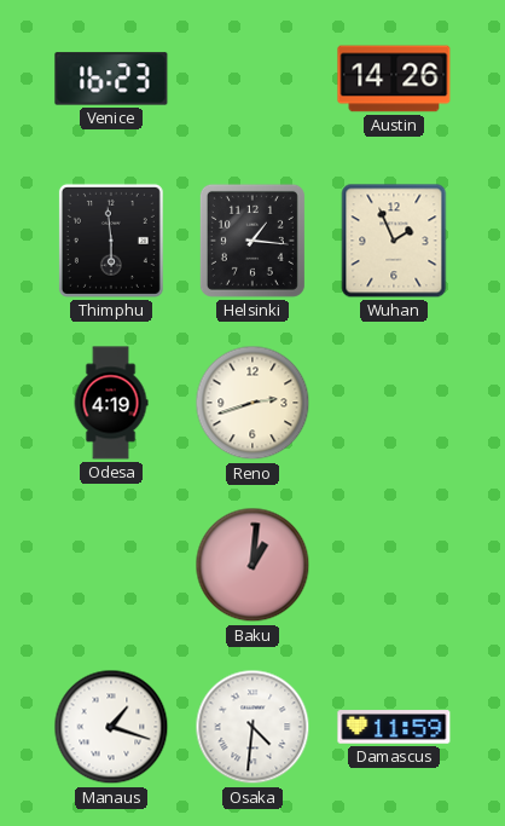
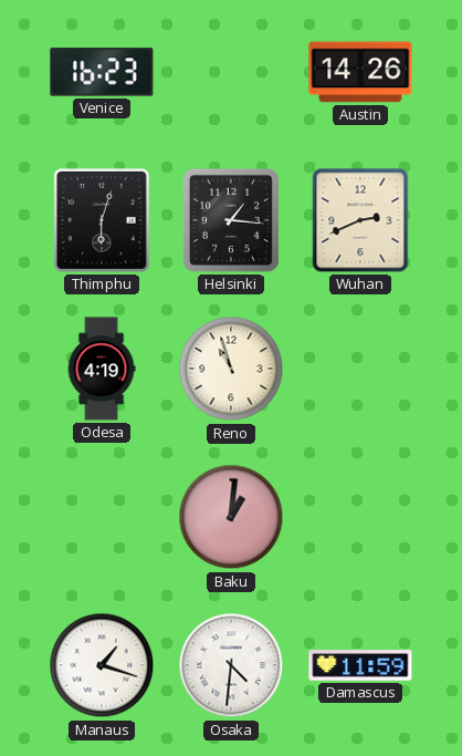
Thimphu: 5:59 -> 6:03
Wuhan: 1:56 -> 2:41
Reno: 2:42 -> 10:57
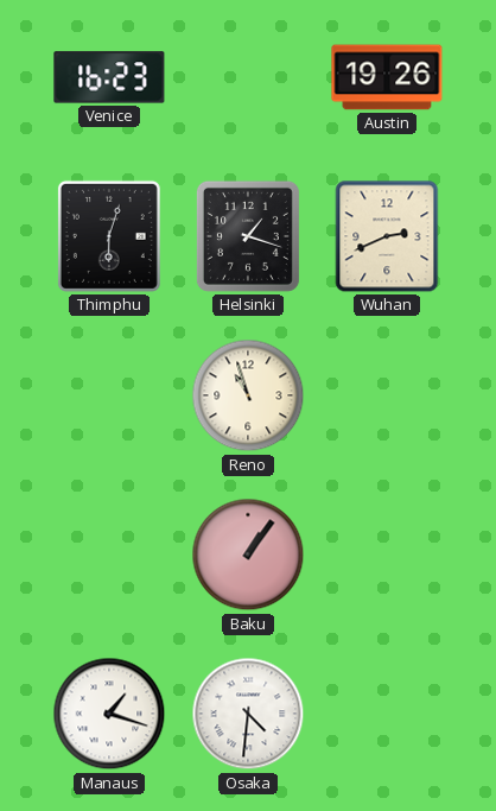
Austin: 14:26 -> 19:26
Helsinki: 1:16 -> 1:18
Odesa: 4:19 -> none
Baku: 1:01 -> 1:06
Damascus: 11:59 -> none
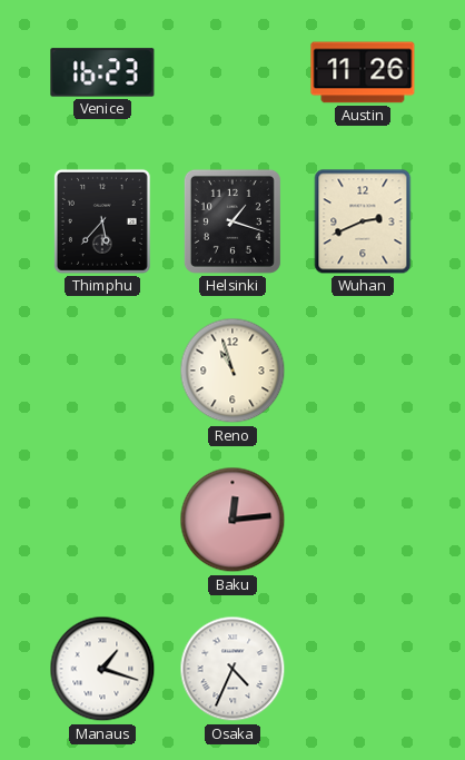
Austin: 19:26 -> 11:26
Thimphu: 6:03 -> 5:37
Baku: 1:06 -> 12:14
Osaka: 4:31 -> 4:34
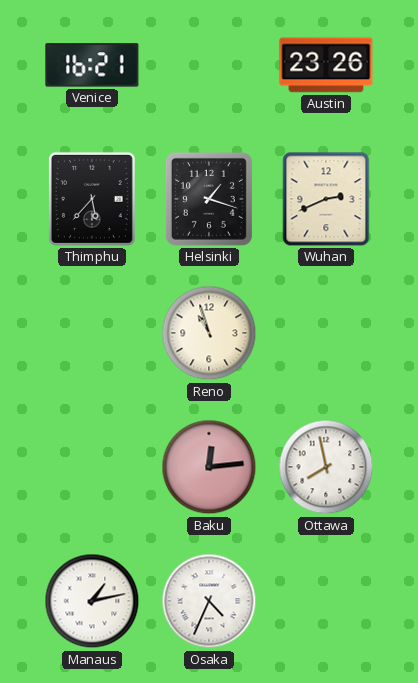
Venice: 16:23 -> 16:21
Austin: 11:26 -> 23:26
Ottawa: none -> 7:58
Manaus: 1:18 -> 1:13
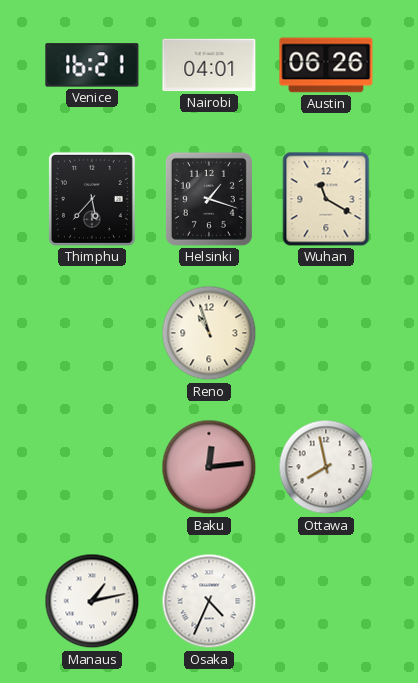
Nairobi: none -> 04:01
Austin: 23:26 -> 06:26
Wuhan: 2:41 -> 11:20
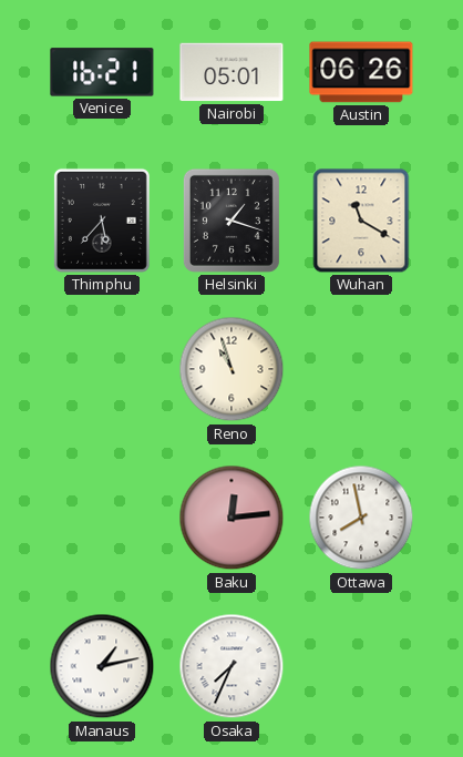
Nairobi: 04:01 -> 05:01
Osaka: 4:34 -> 7:34
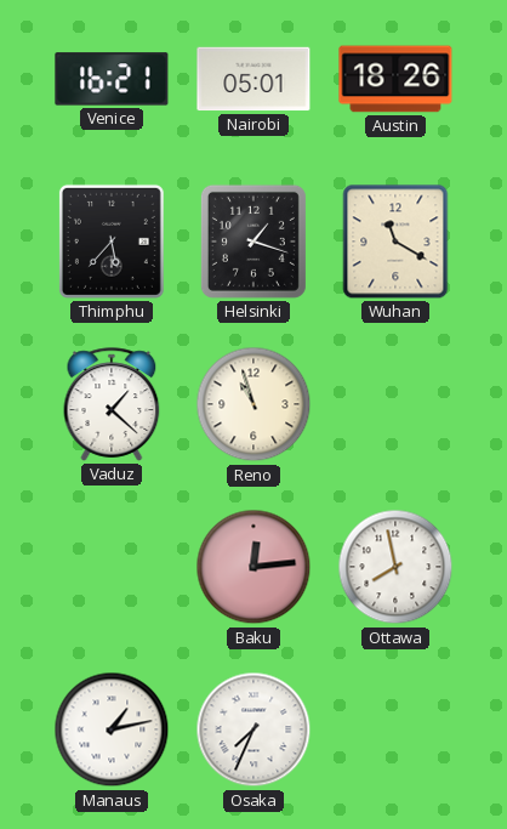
Austin: 06:26 -> 18:26
Vaduz: none -> 1:22
